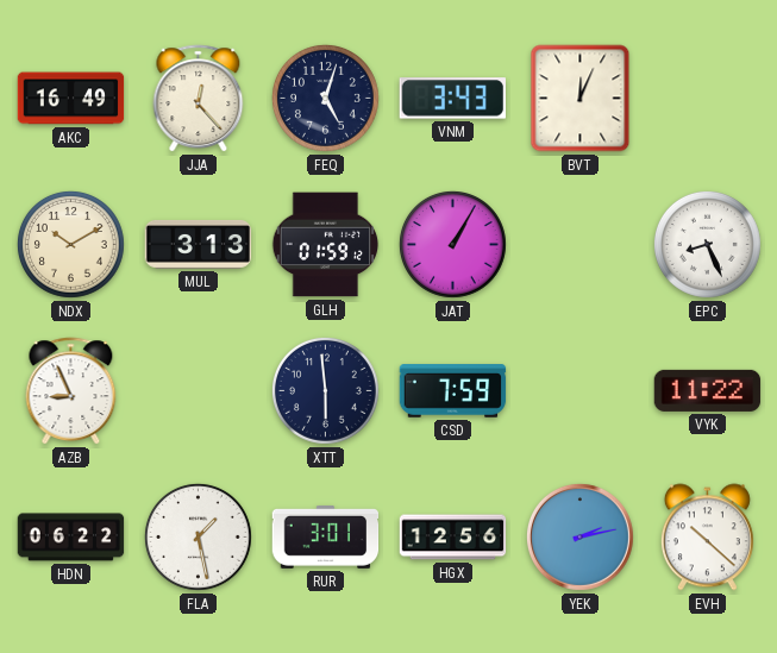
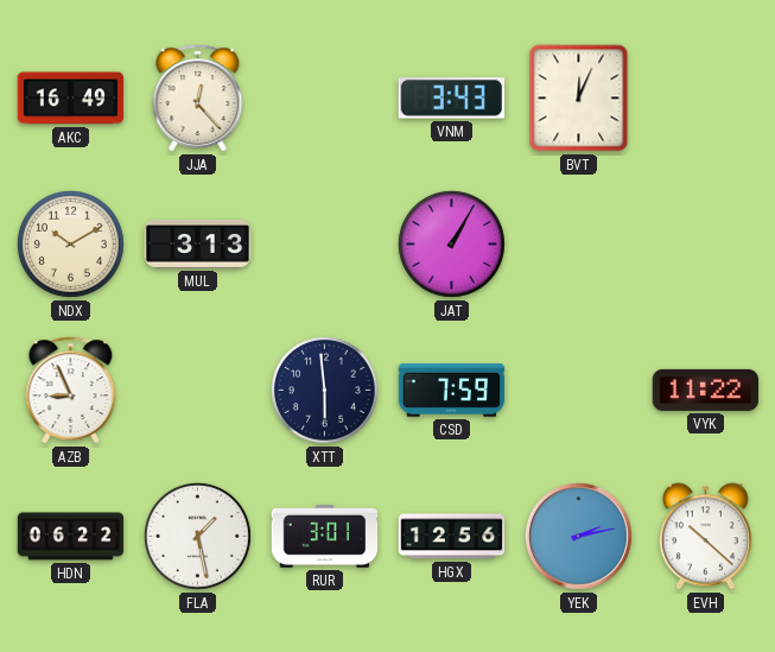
FEQ: 5:03 -> none
GLH: 01:59 -> none
EPC: 8:26 -> none
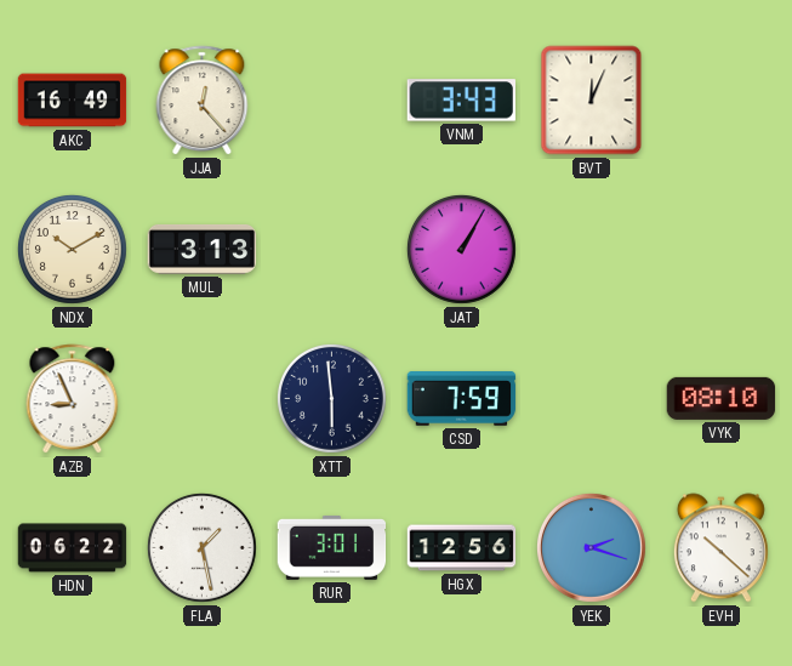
VYK: 11:22 -> 08:10
YEK: 2:13 -> 2:18
